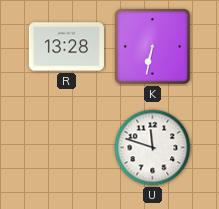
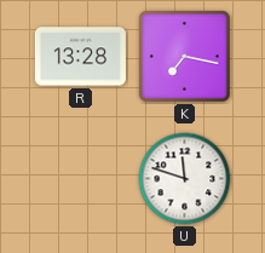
K: 6:32 -> 7:17
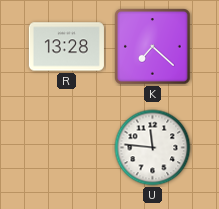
K: 7:17 -> 7:22
U: 11:48 -> 11:46
